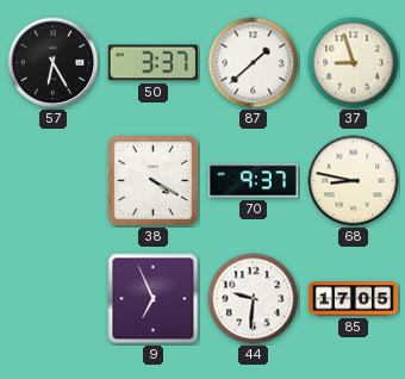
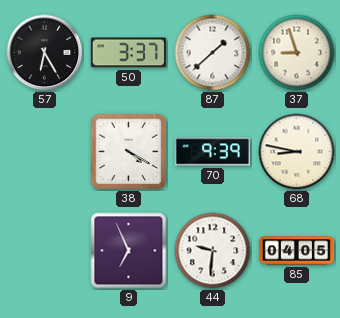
70: 9:37 -> 9:39
85: 17:05 -> 04:05
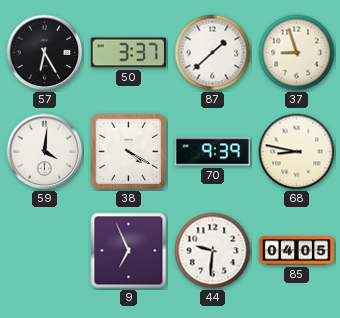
59: none -> 4:01
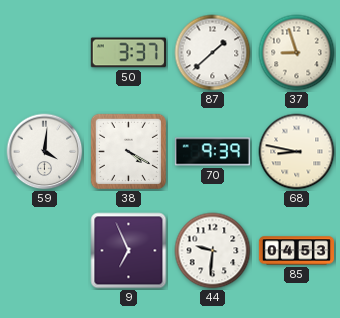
57: 6:25 -> none
85: 04:05 -> 04:53
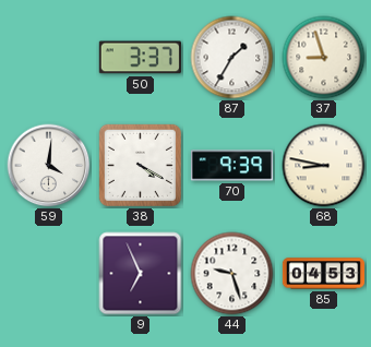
87: 1:38 -> 1:35
44: 9:31 -> 9:27
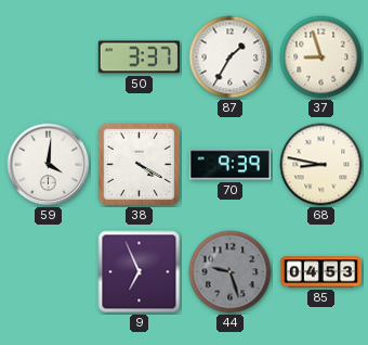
44 dial: white -> grey
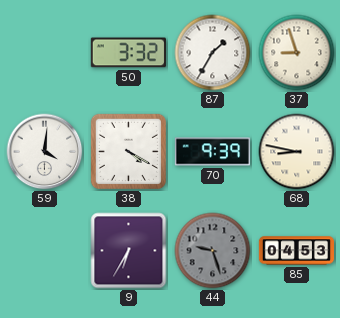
50: 3:37 -> 3:32
9: 6:56 -> 6:35
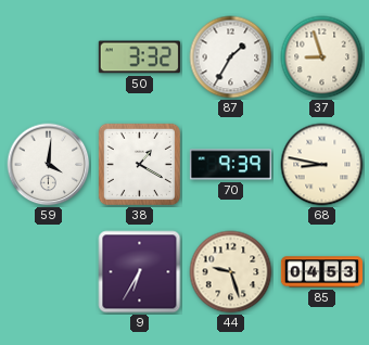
38: 4:20 -> 1:20
44 dial: grey -> cream
